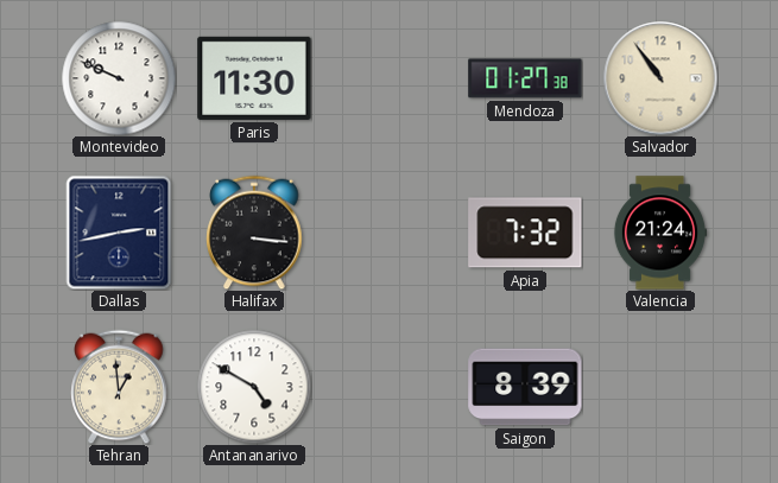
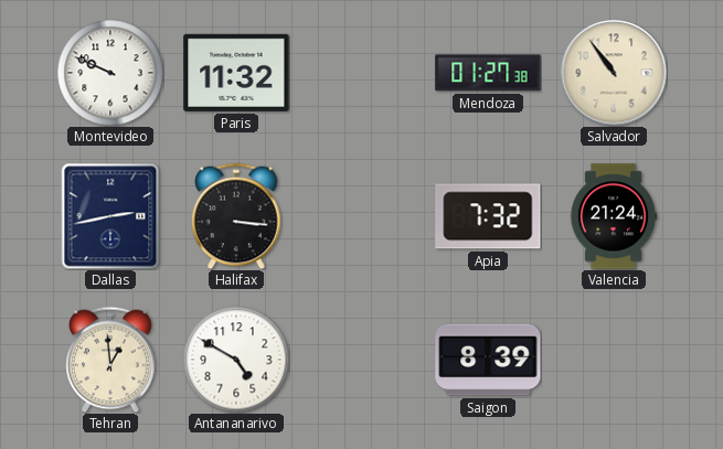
Paris: 11:30 -> 11:32
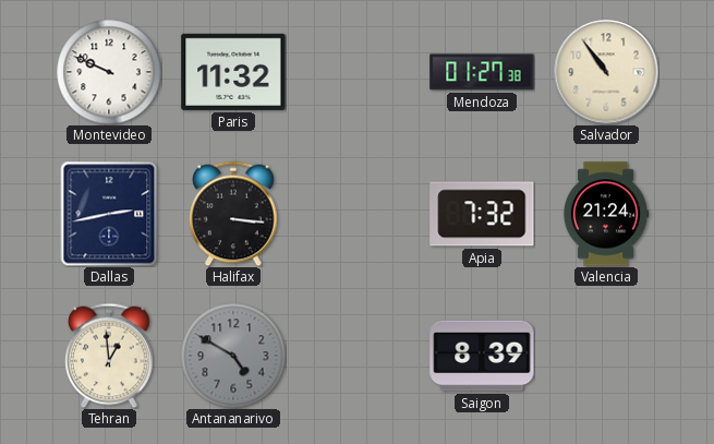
Antananarivo dial: white -> grey
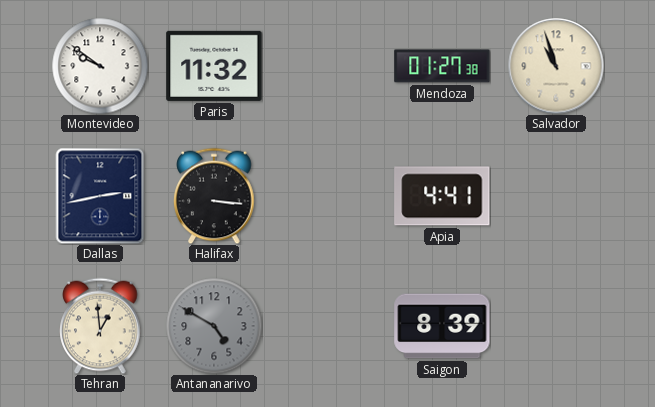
Montevideo: 9:49 -> 9:51
Salvador: 10:54 -> 10:57
Apia: 7:32 -> 4:41
Valencia: 21:24 -> none
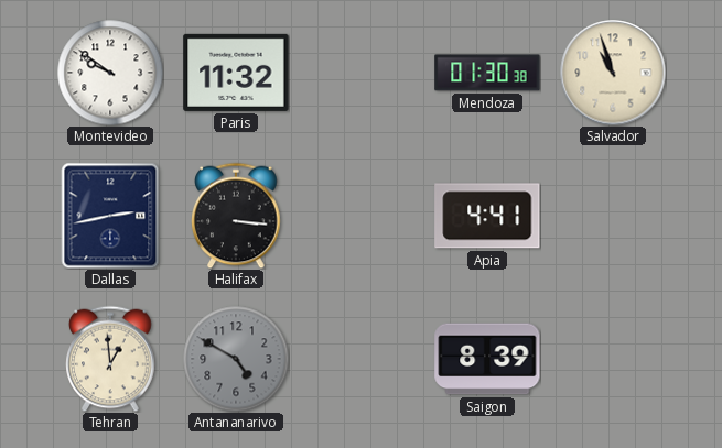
Mendoza: 01:27 -> 01:30
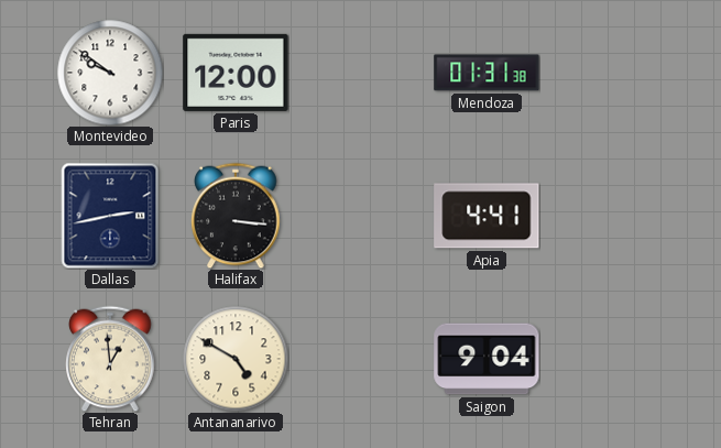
Paris: 11:32 -> 12:00
Mendoza: 01:30 -> 01:31
Salvador: 10:57 -> none
Antananarivo dial: grey -> cream
Saigon: 8:39 -> 9:04
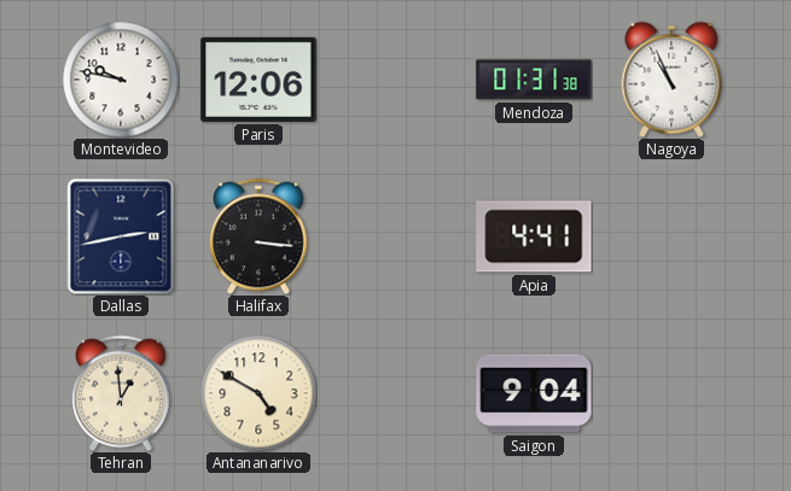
Montevideo: 9:51 -> 9:47
Paris: 12:00 -> 12:06
Nagoya: none -> 10:56
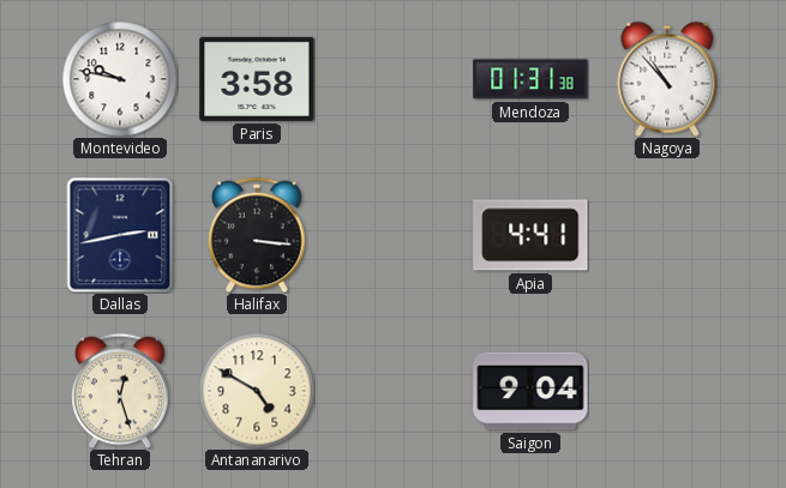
Paris: 12:06 -> 3:58
Nagoya: 10:56 -> 10:53
Tehran: 12:59 -> 12:27
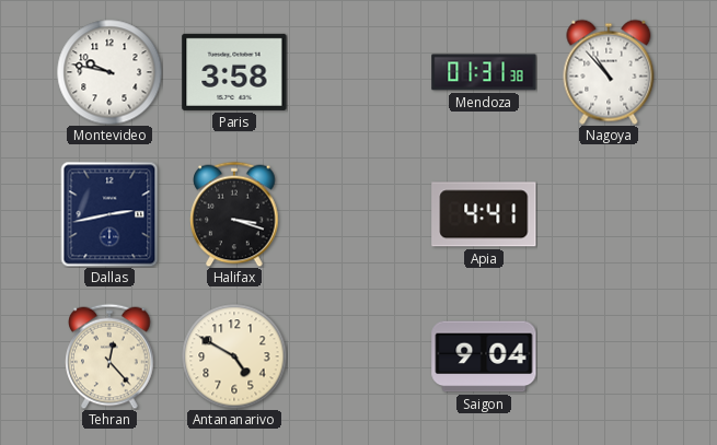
Halifax: 3:16 -> 3:18
Tehran: 12:27 -> 12:23
